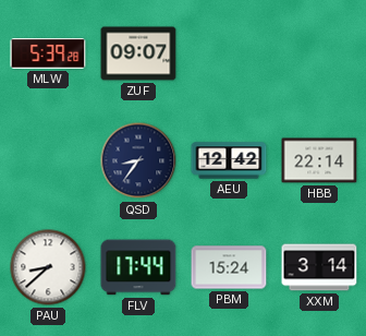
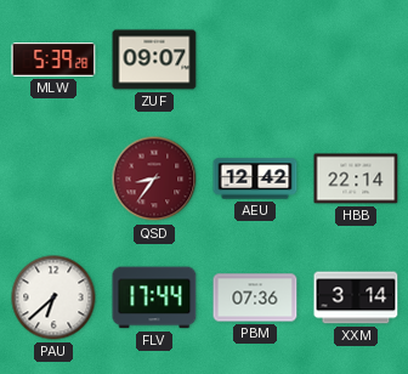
QSD dial: navy -> burgundy
PAU: 8:38 -> 6:38
PBM: 15:24 -> 07:36
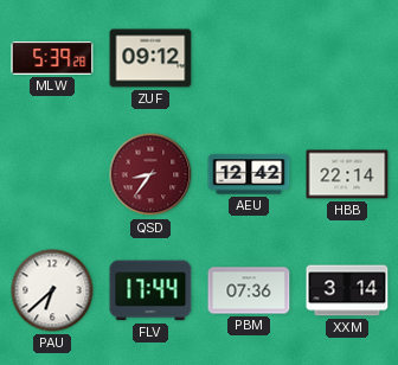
ZUF: 09:07 -> 09:12
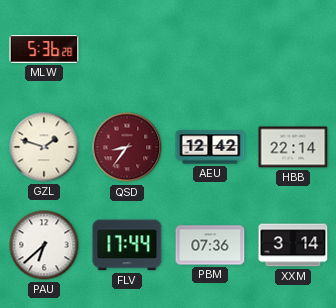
MLW: 5:39 -> 5:36
ZUF: 09:12 -> none
GZL: none -> 1:48
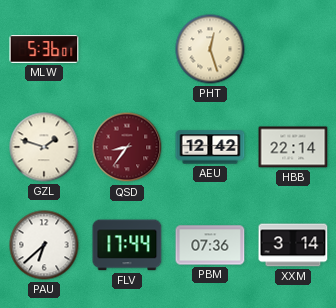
MLW: 5:36:28 -> 5:36:01
PHT: none -> 12:27
